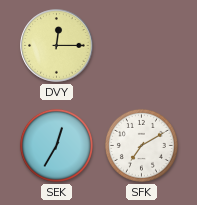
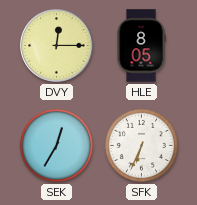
HLE: none -> 8:05
SFK: 7:10 -> 6:34
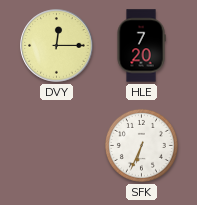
HLE: 8:05 -> 7:20
SEK: 12:35 -> none
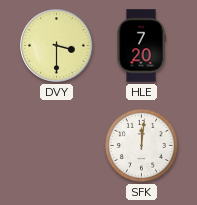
DVY: 12:15 -> 3:30
SFK: 6:34 -> 12:01
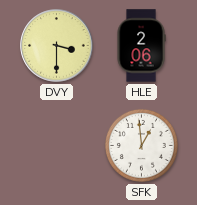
HLE: 7:20 -> 2:06
SFK: 12:01 -> 12:59
